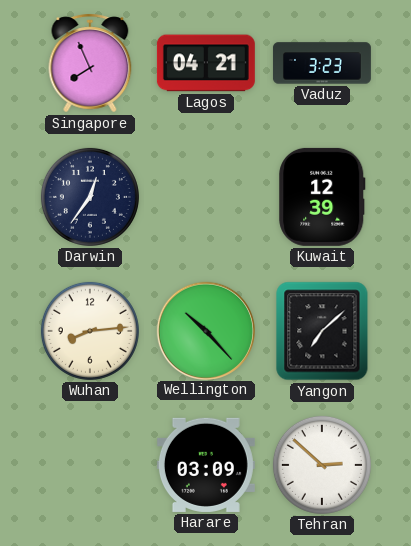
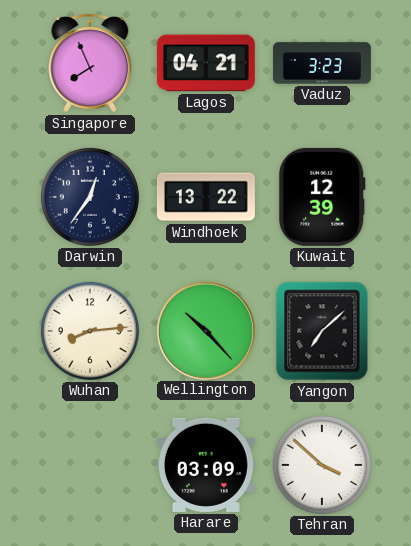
Windhoek: none -> 13:22
Tehran: 2:52 -> 3:52
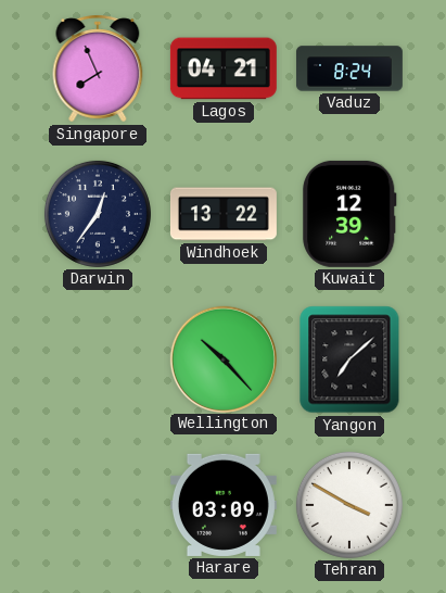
Vaduz: 3:23 -> 8:24
Wuhan: 8:14 -> none
Tehran: 3:52 -> 3:50
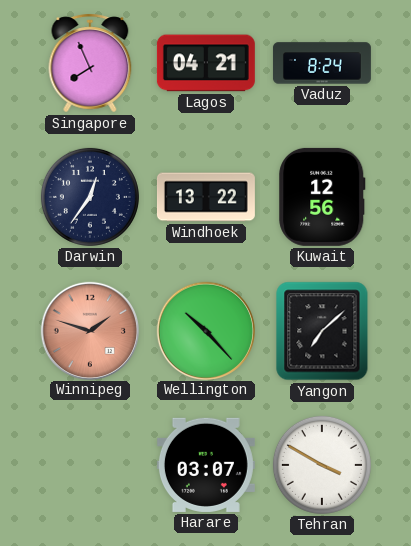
Kuwait: 12:39 -> 12:56
Winnipeg: none -> 1:48
Harare: 03:09 -> 03:07
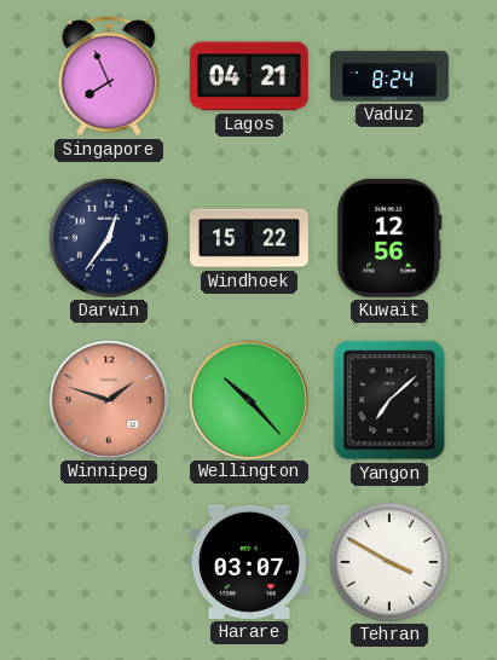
Windhoek: 13:22 -> 15:22
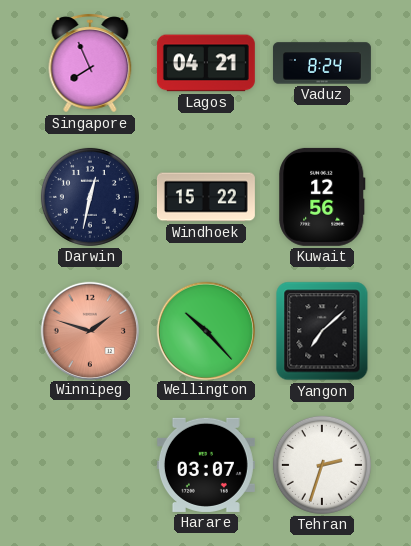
Darwin: 12:36 -> 12:32
Tehran: 3:50 -> 2:33
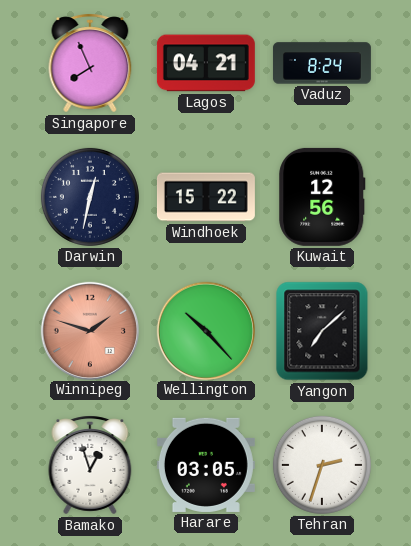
Bamako: none -> 12:57
Harare: 03:07 -> 03:05
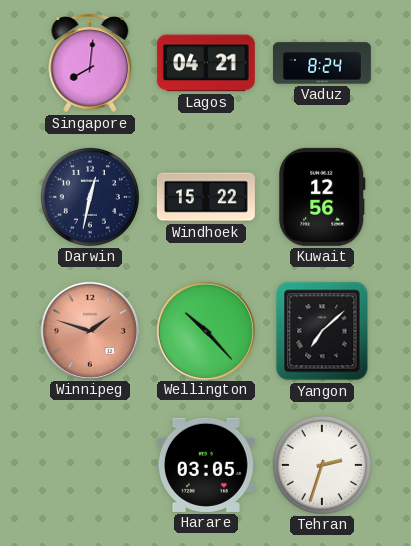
Singapore: 7:56 -> 8:01
Bamako: 12:57 -> none
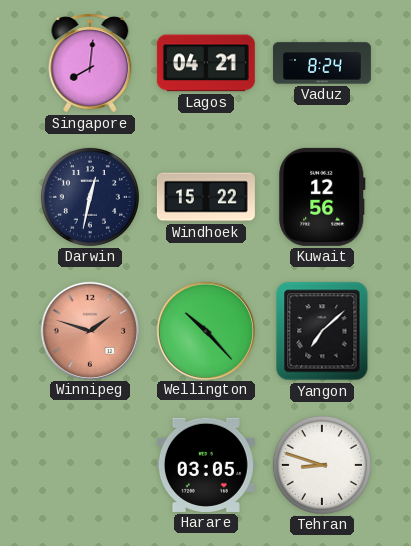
Tehran: 2:33 -> 8:48
